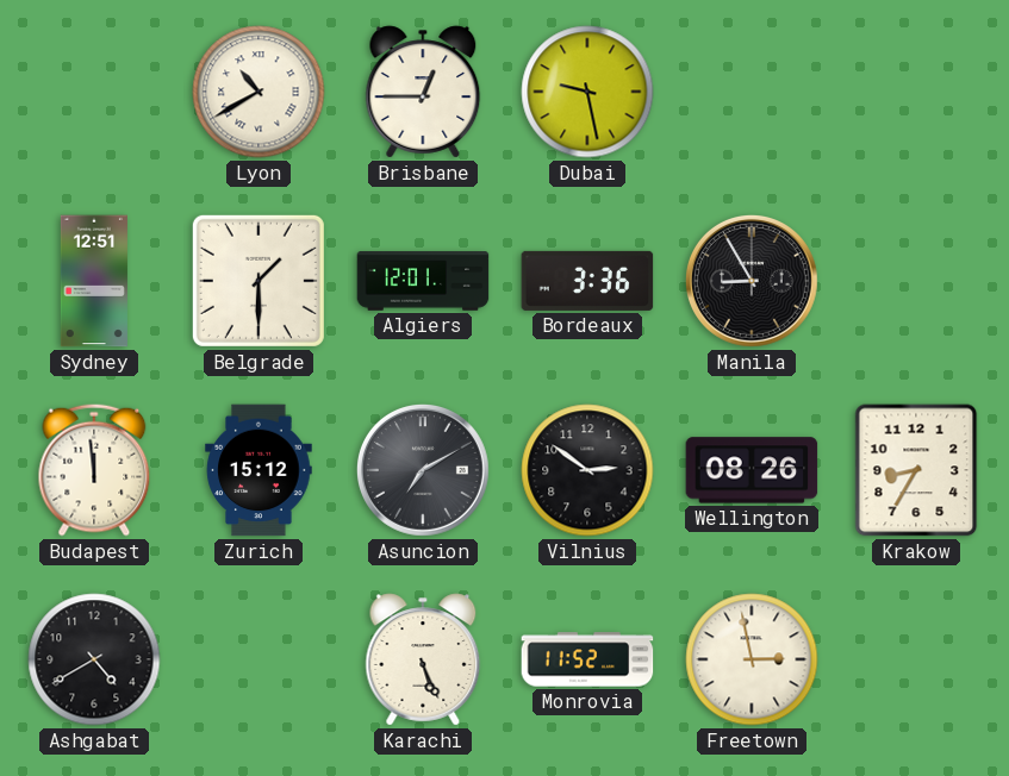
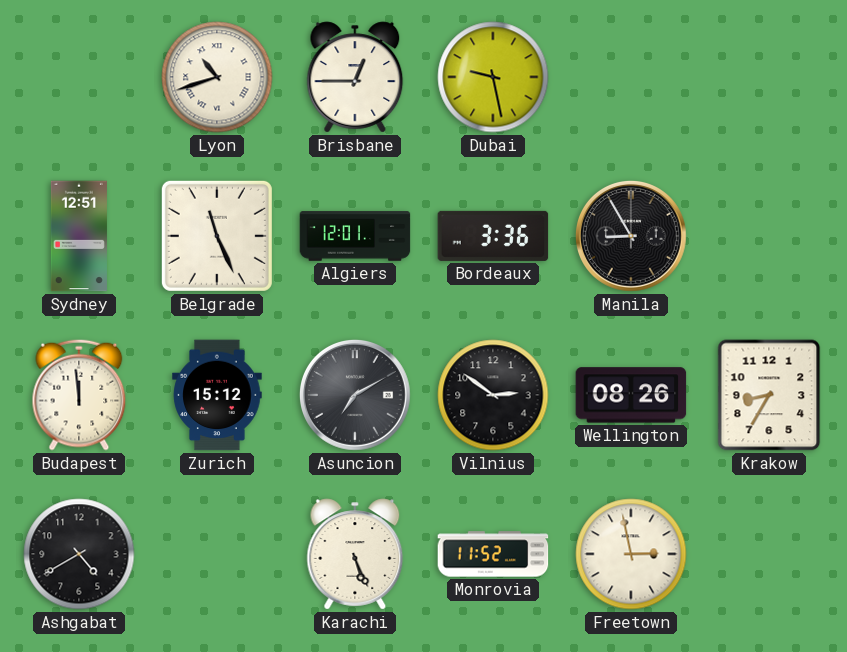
Lyon: 10:40 -> 10:42
Belgrade: 1:30 -> 11:26
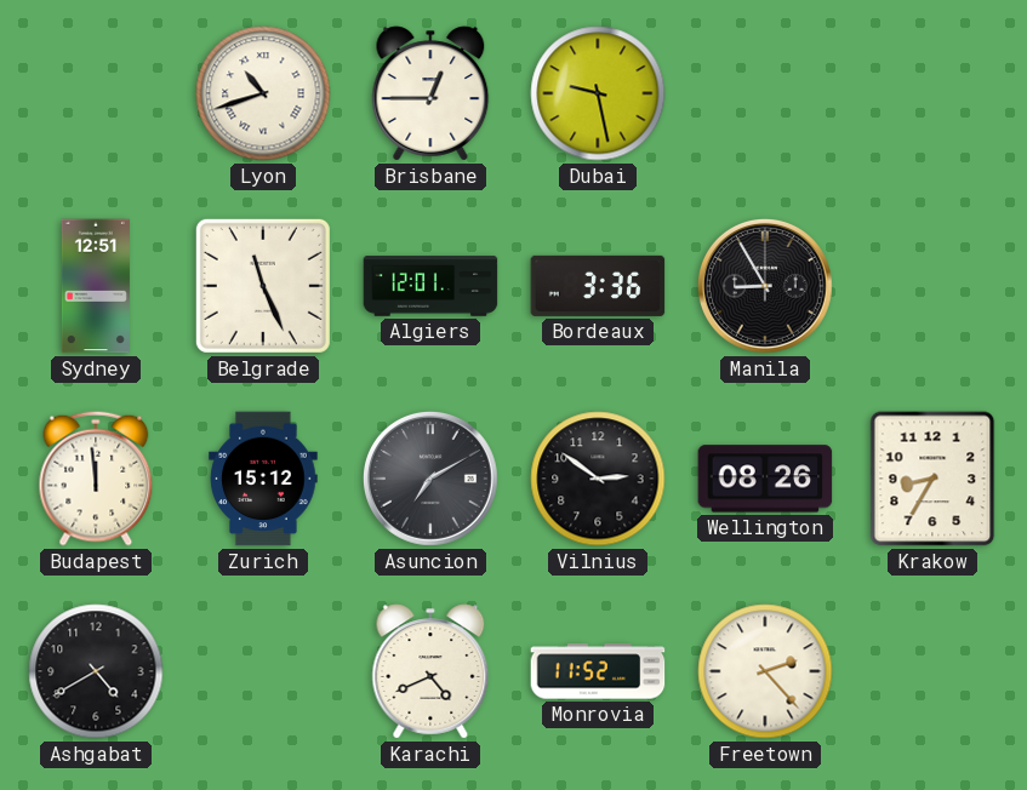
Karachi: 5:26 -> 4:41
Freetown: 2:58 -> 2:23
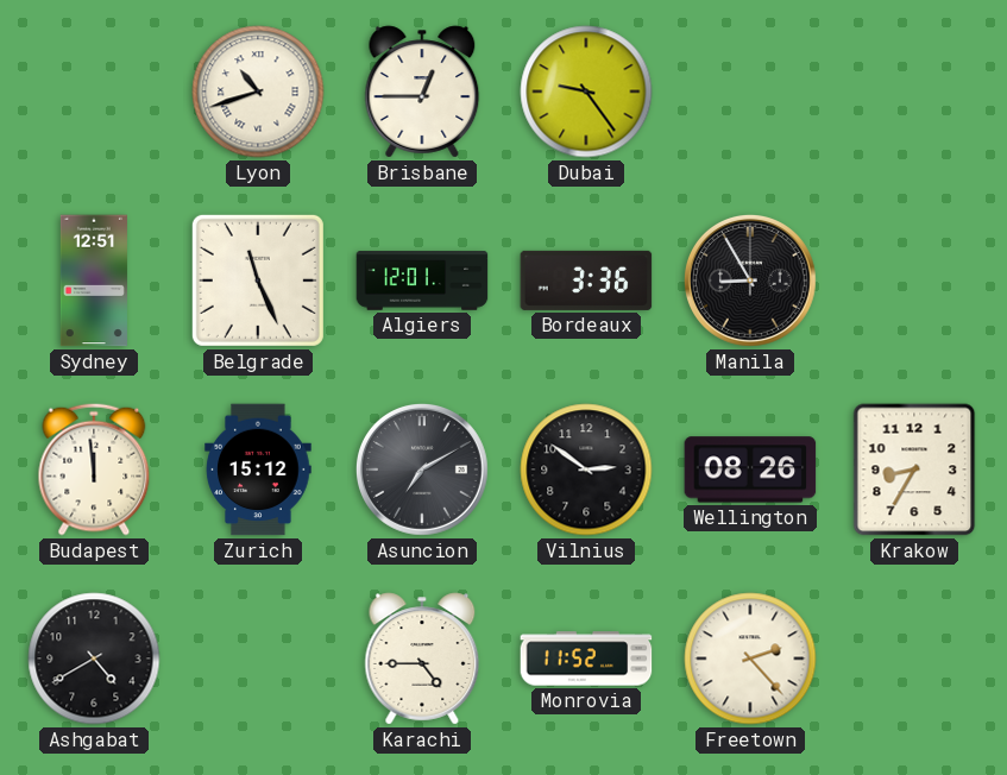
Dubai: 9:28 -> 9:24
Karachi: 4:41 -> 4:45
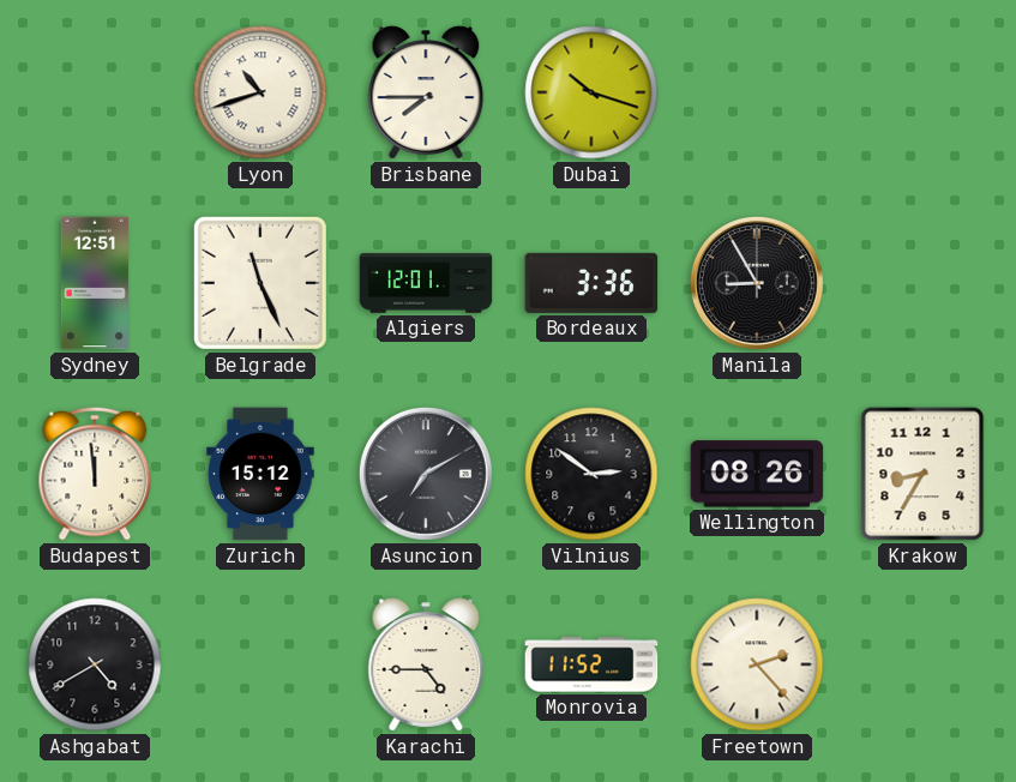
Brisbane: 12:45 -> 7:45
Dubai: 9:24 -> 10:18
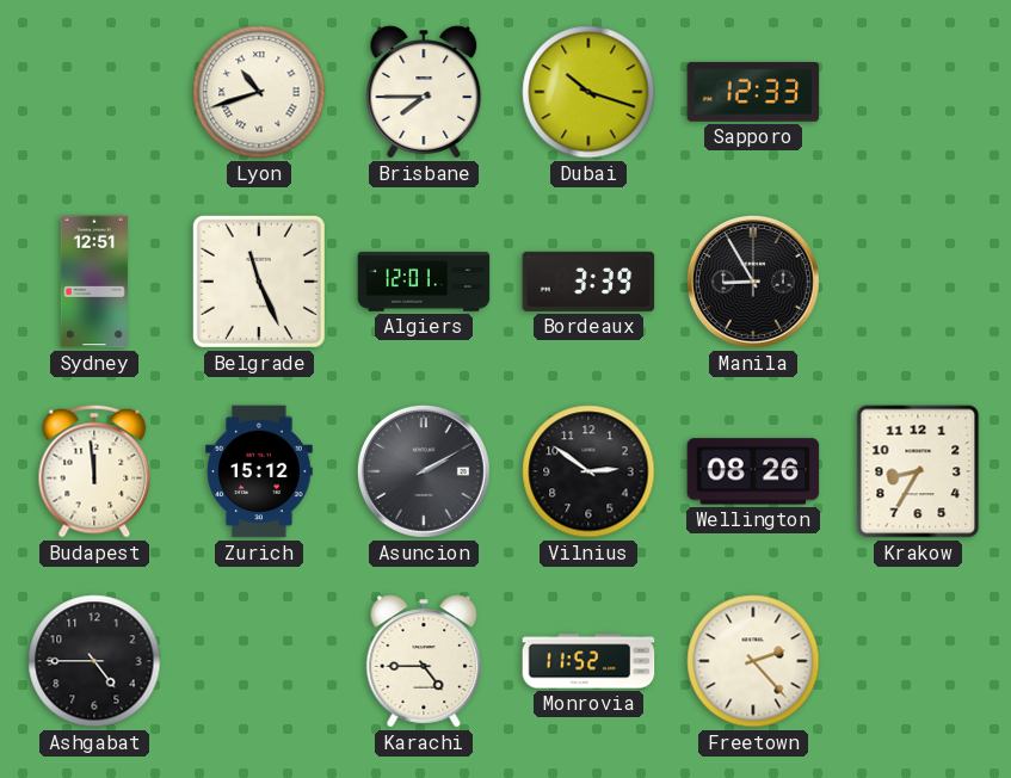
Sapporo: none -> 12:33
Bordeaux: 3:36 -> 3:39
Asuncion: 7:10 -> 2:10
Ashgabat: 4:40 -> 4:45
